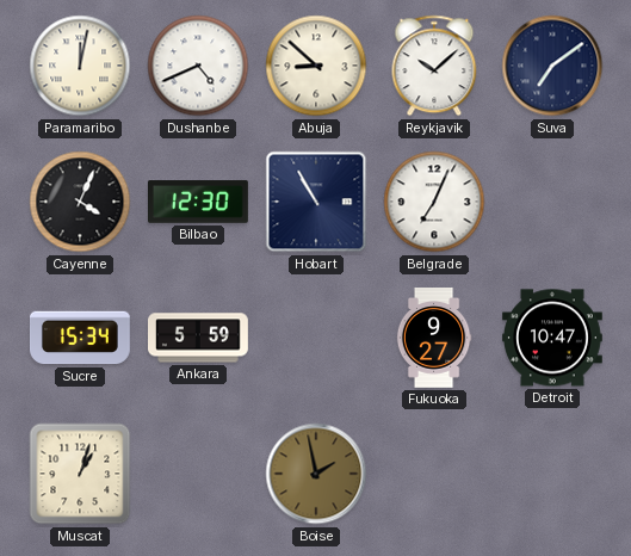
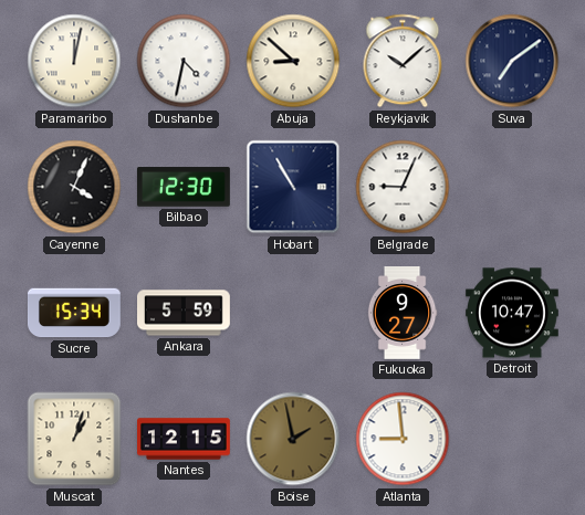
Dushanbe: 4:41 -> 4:32
Belgrade: 7:04 -> 9:04
Nantes: none -> 12:15
Atlanta: none -> 8:59
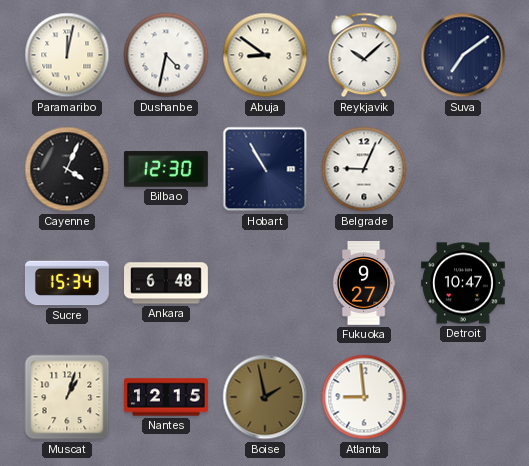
Abuja: 8:52 -> 8:51
Ankara: 5:59 -> 6:48
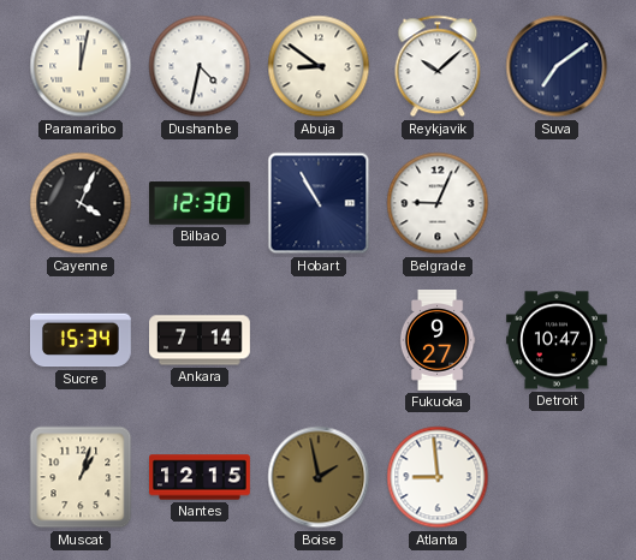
Ankara: 6:48 -> 7:14
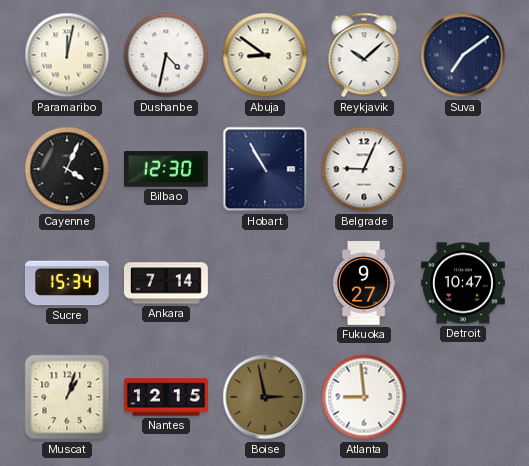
Boise: 1:58 -> 2:58
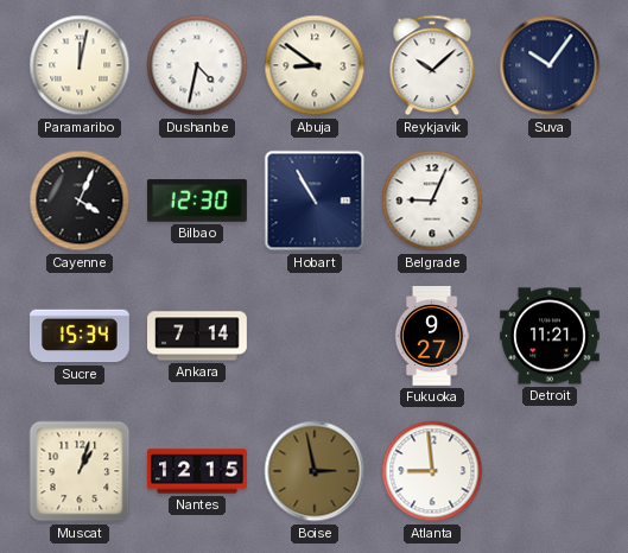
Suva: 7:09 -> 10:06
Detroit: 10:47 -> 11:21
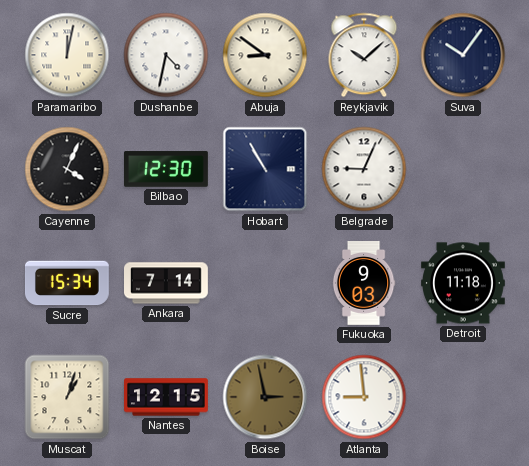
Fukuoka: 9:27 -> 9:03
Detroit: 11:21 -> 11:18
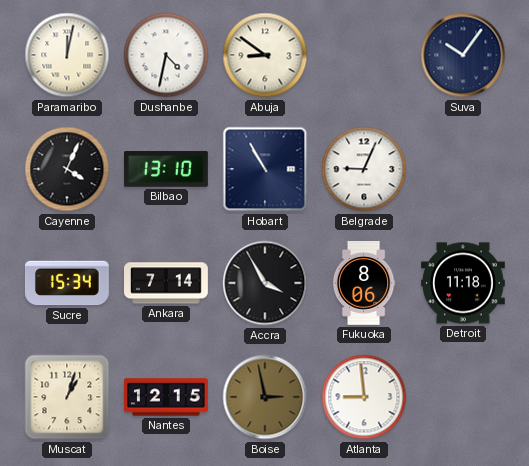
Reykjavik: 10:08 -> none
Bilbao: 12:30 -> 13:10
Accra: none -> 3:55
Fukuoka: 9:03 -> 8:06
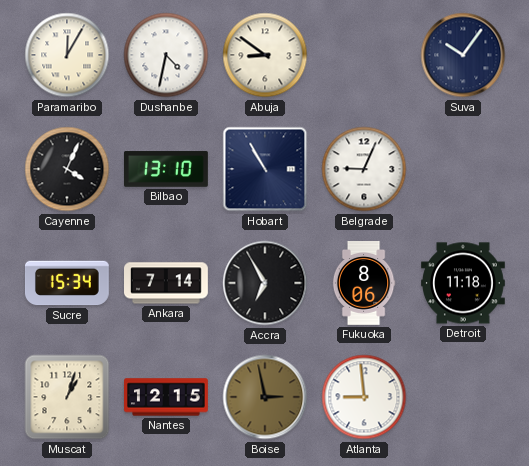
Paramaribo: 12:02 -> 12:05
Accra: 3:55 -> 6:55
